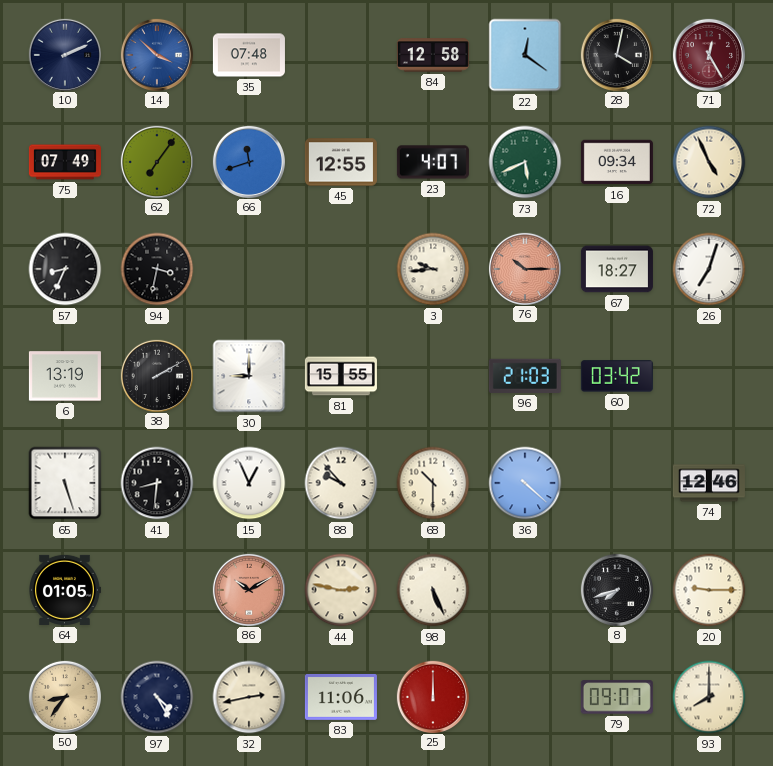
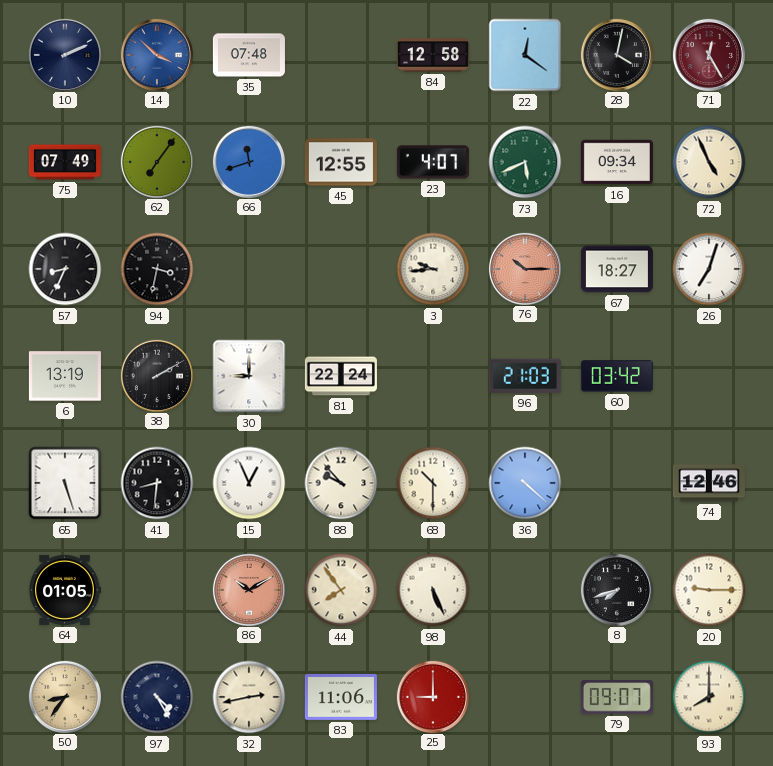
81: 15:55 -> 22:24
44: 2:47 -> 7:54
25: 12:00 -> 9:00
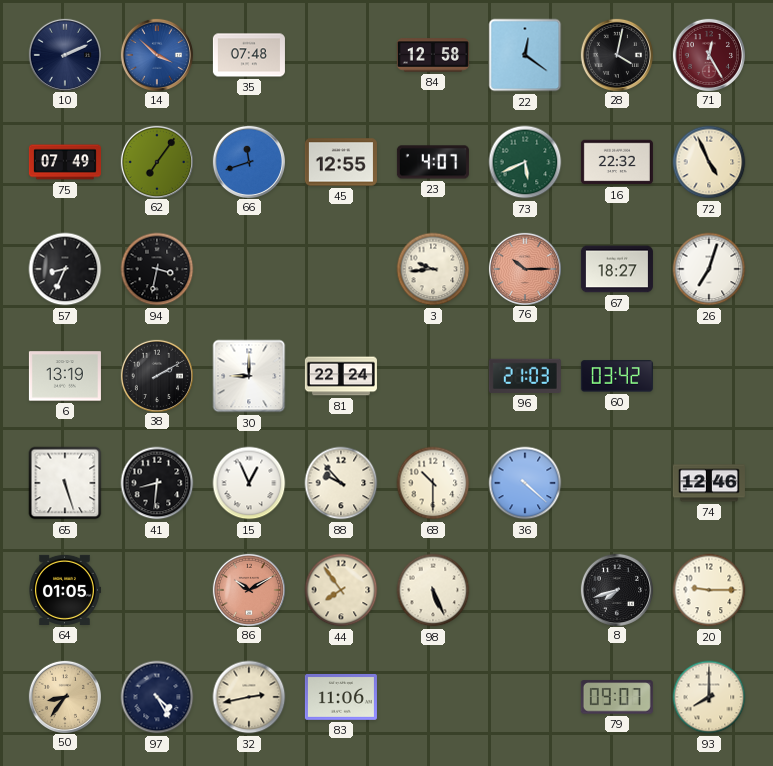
16: 09:34 -> 22:32
25: 9:00 -> none
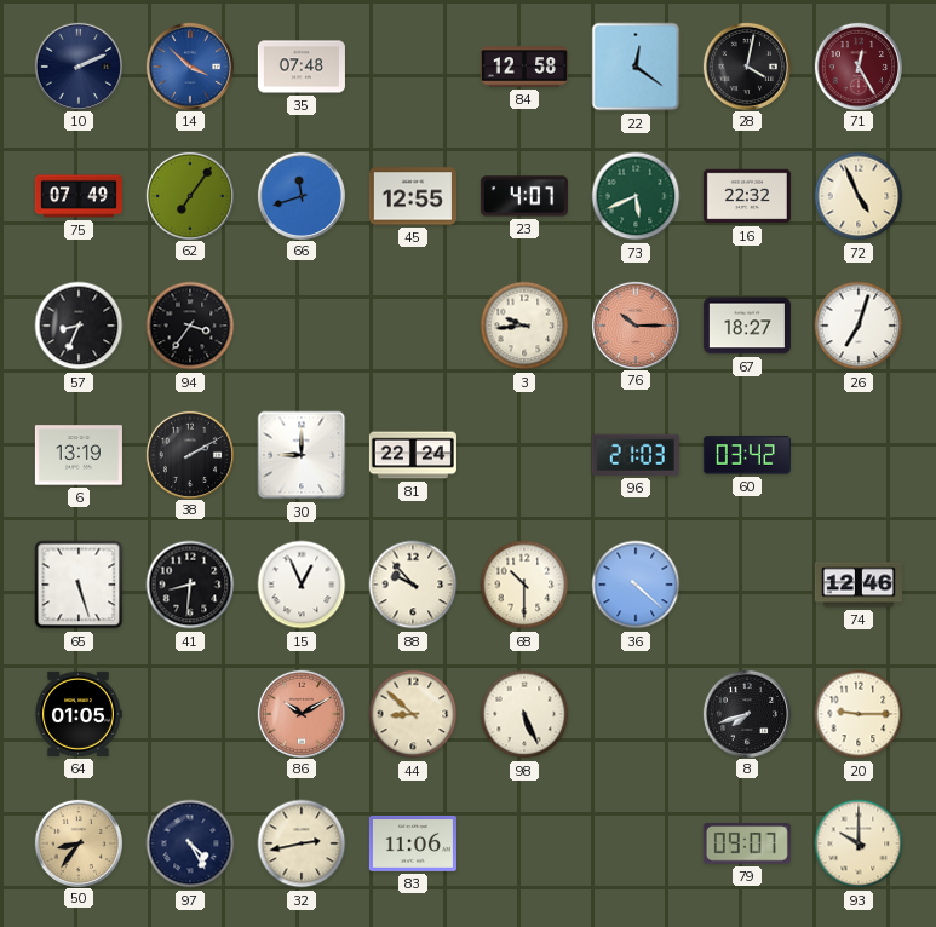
94: 3:32 -> 3:36
44: 7:54 -> 8:52
93: 8:00 -> 10:00
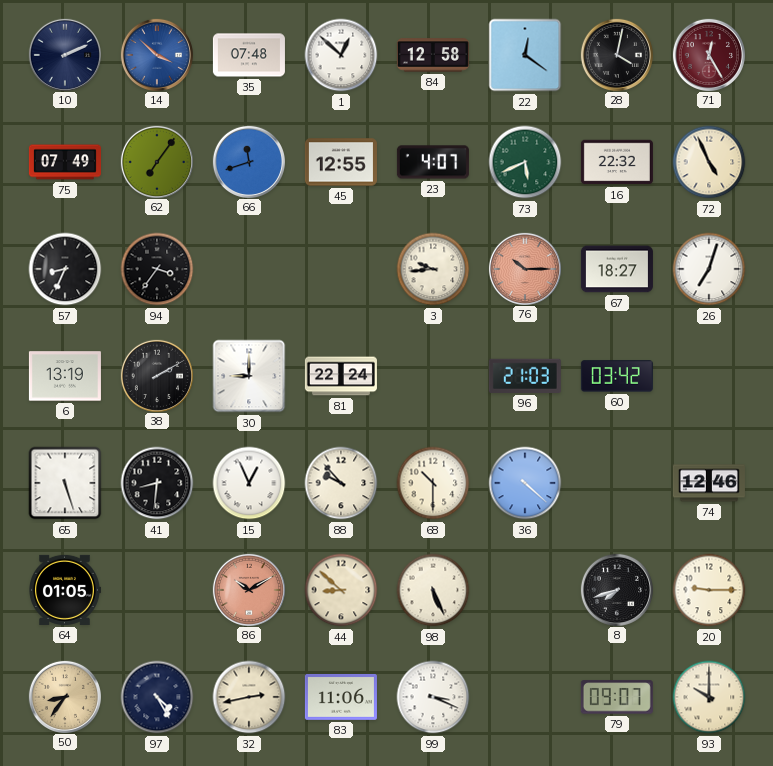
1: none -> 12:52
99: none -> 3:19
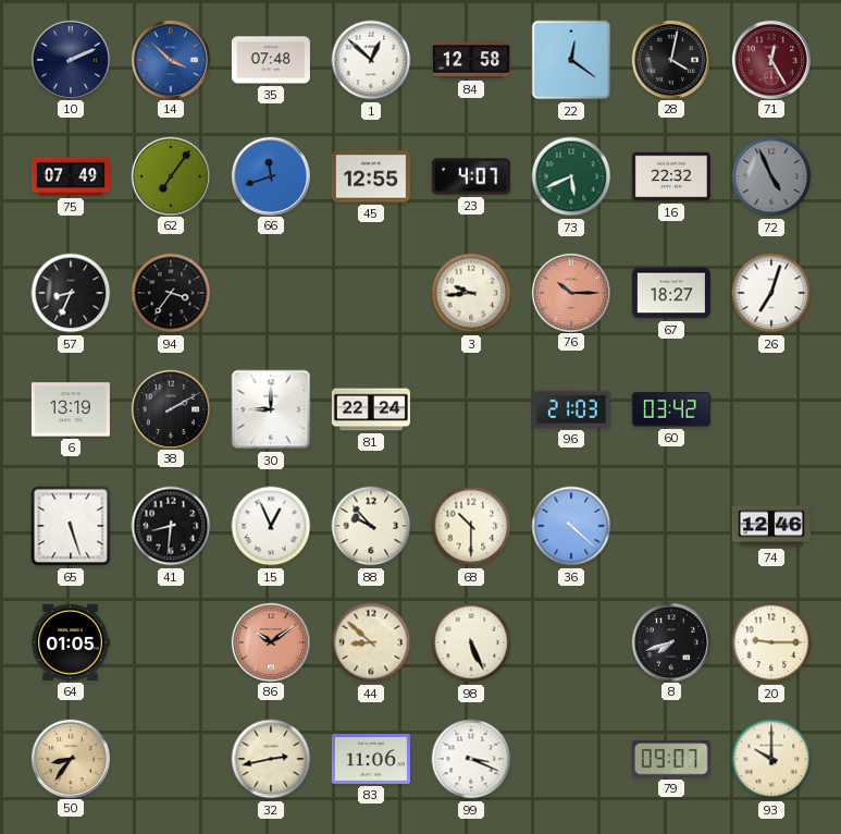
72 dial: cream -> grey
86: 10:10 -> 10:09
97: 4:25 -> none
